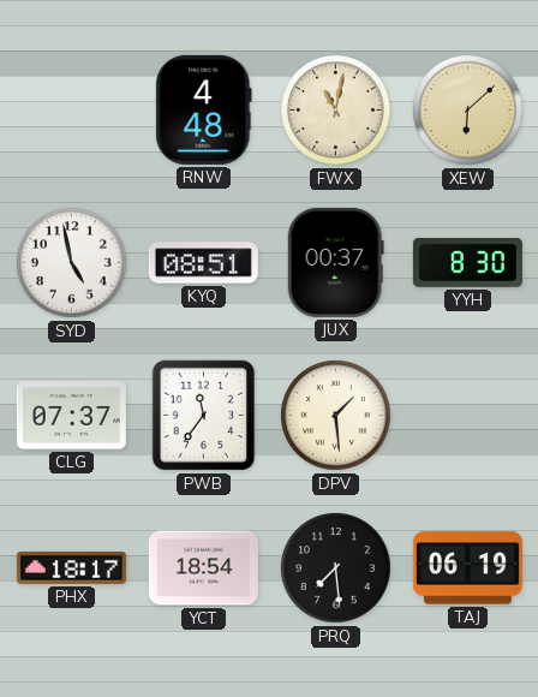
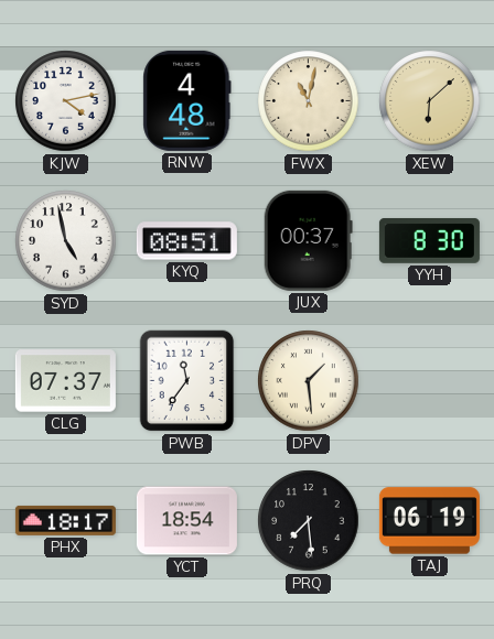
KJW: none -> 4:13
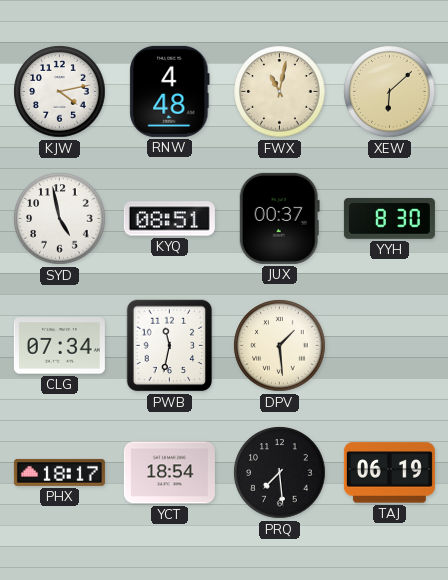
CLG: 07:37 -> 07:34
PWB: 11:36 -> 11:32
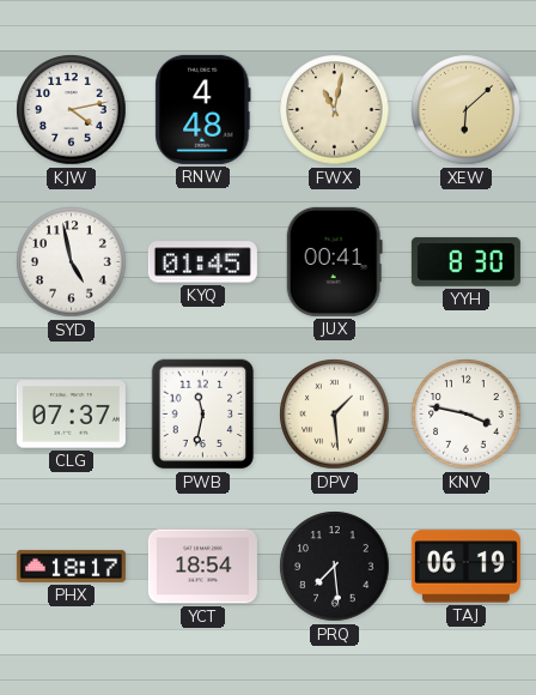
KYQ: 08:51 -> 01:45
JUX: 00:37 -> 00:41
CLG: 07:34 -> 07:37
KNV: none -> 3:47
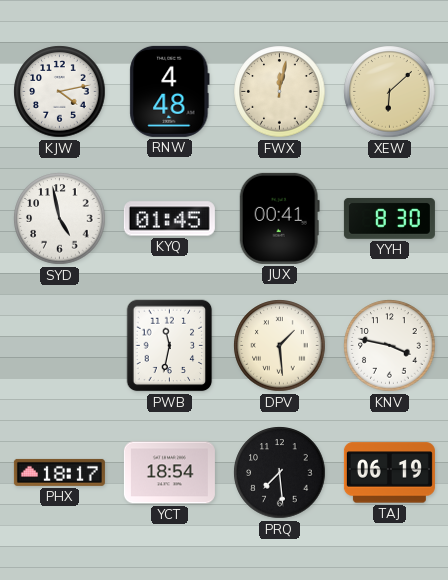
FWX: 11:02 -> 12:02
CLG: 07:37 -> none
